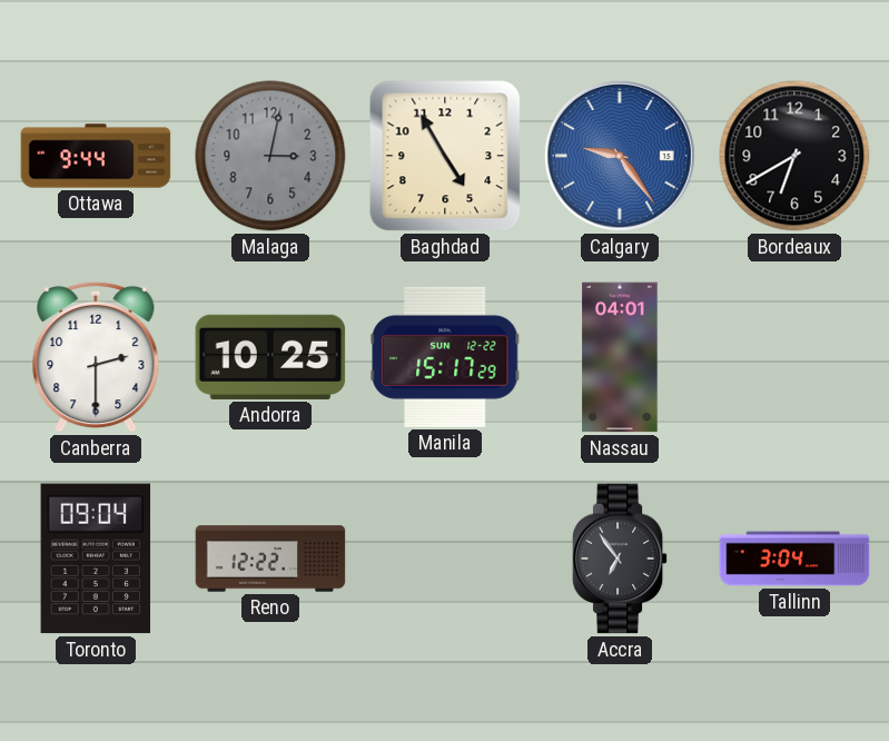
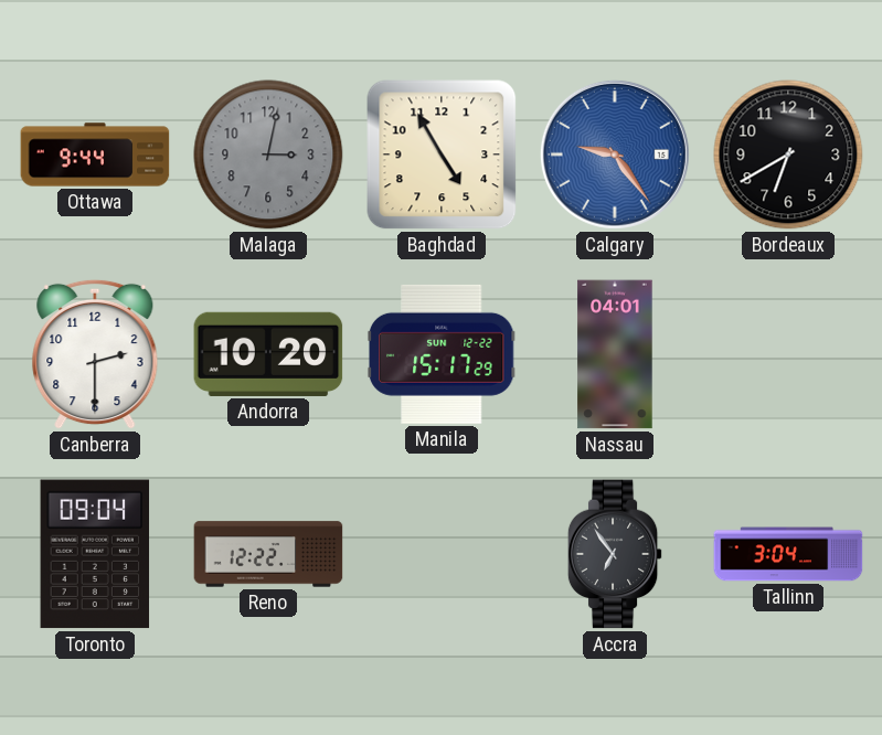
Andorra: 10:25 -> 10:20
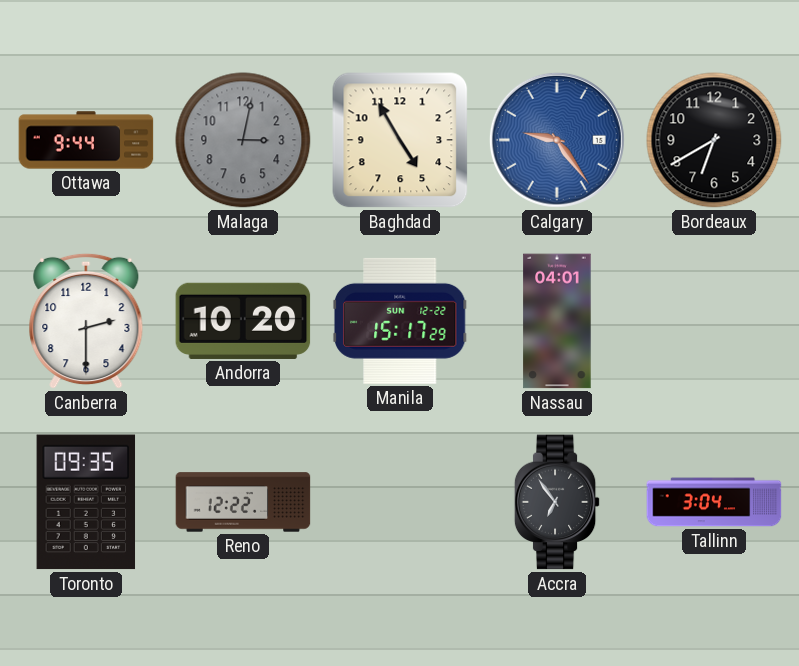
Toronto: 09:04 -> 09:35
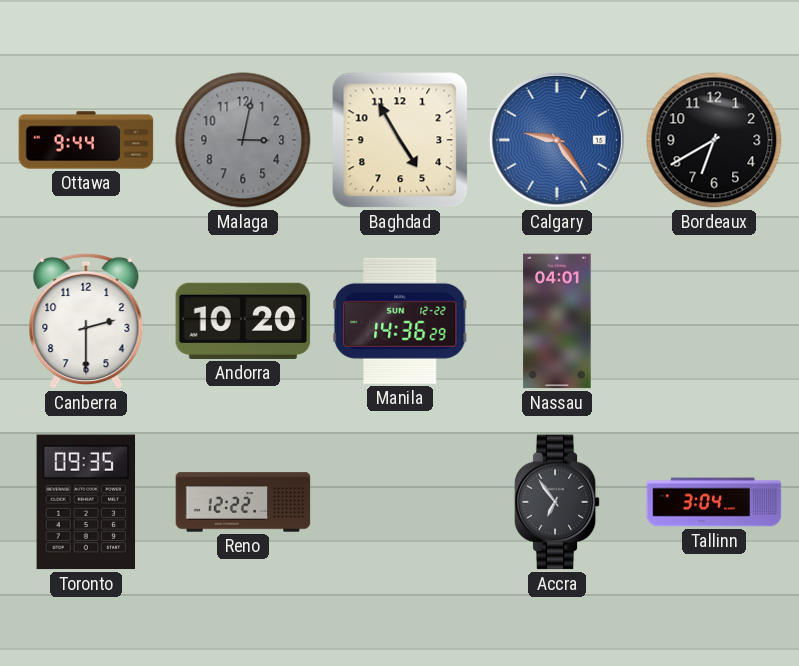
Manila: 15:17 -> 14:36
